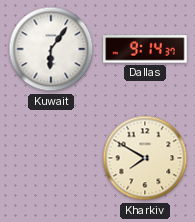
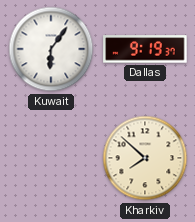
Dallas: 9:14 -> 9:19
Kharkiv: 7:50 -> 7:52
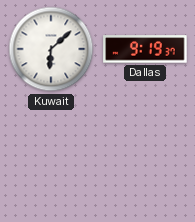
Kuwait: 6:06 -> 6:08
Kharkiv: 7:52 -> none
